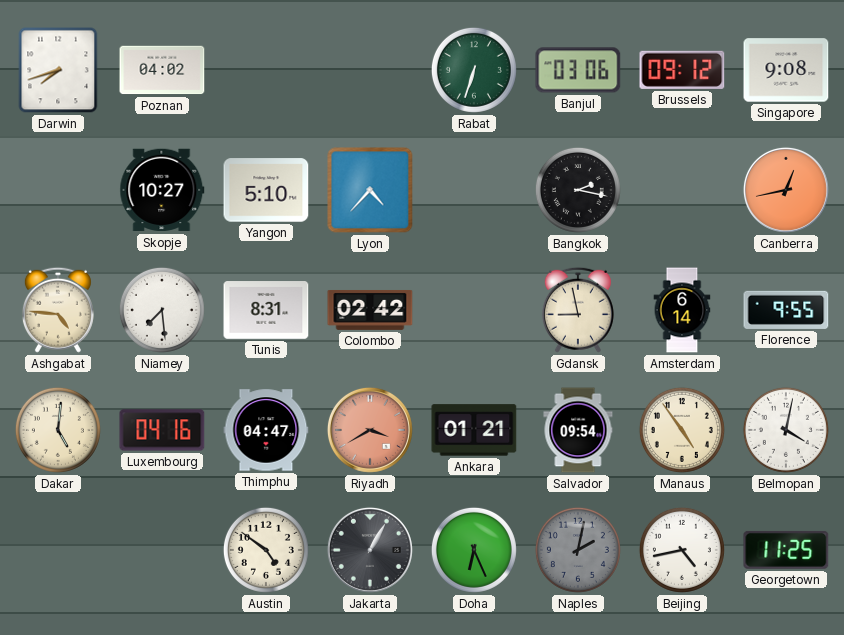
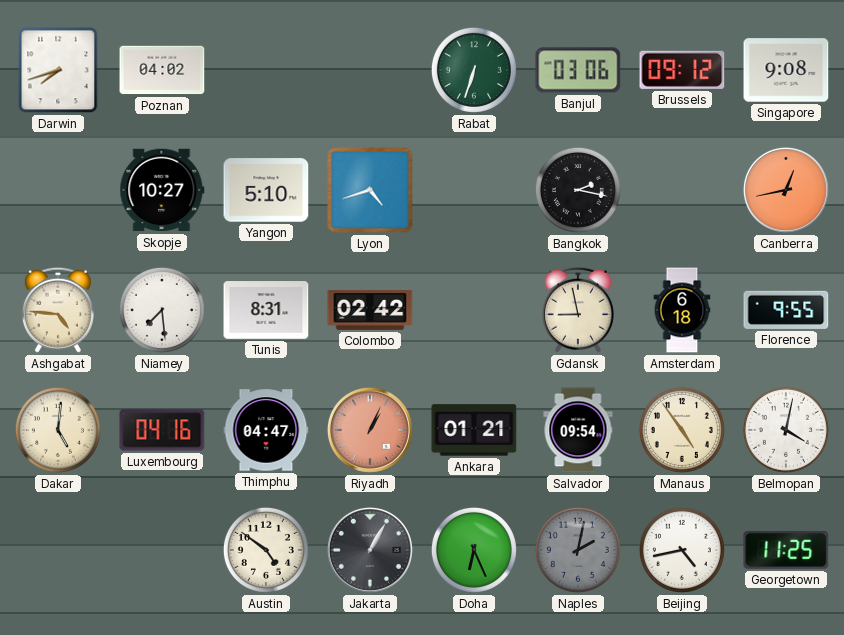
Lyon: 4:37 -> 4:42
Amsterdam: 6:14 -> 6:18
Riyadh: 3:40 -> 1:04
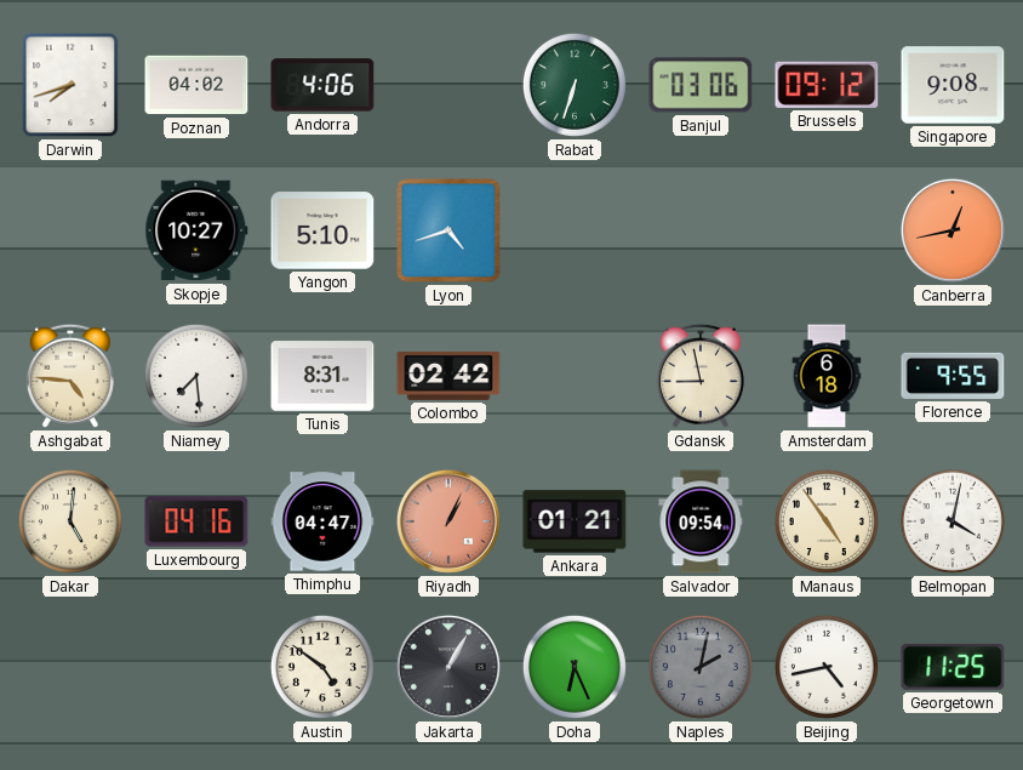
Andorra: none -> 4:06
Bangkok: 2:17 -> none
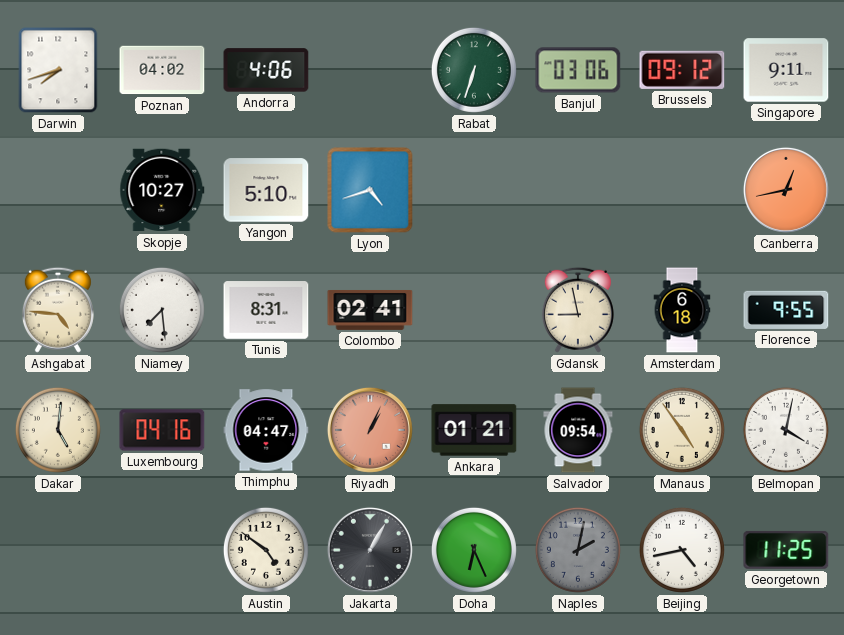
Singapore: 9:08 -> 9:11
Colombo: 02:42 -> 02:41
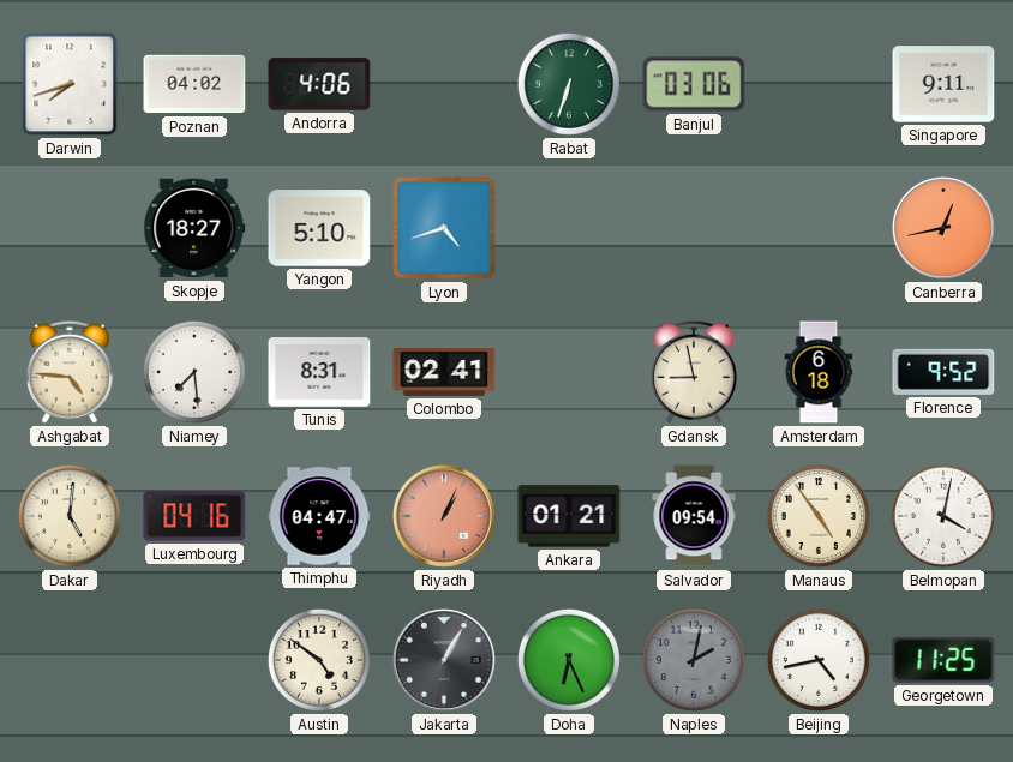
Brussels: 09:12 -> none
Skopje: 10:27 -> 18:27
Florence: 9:55 -> 9:52
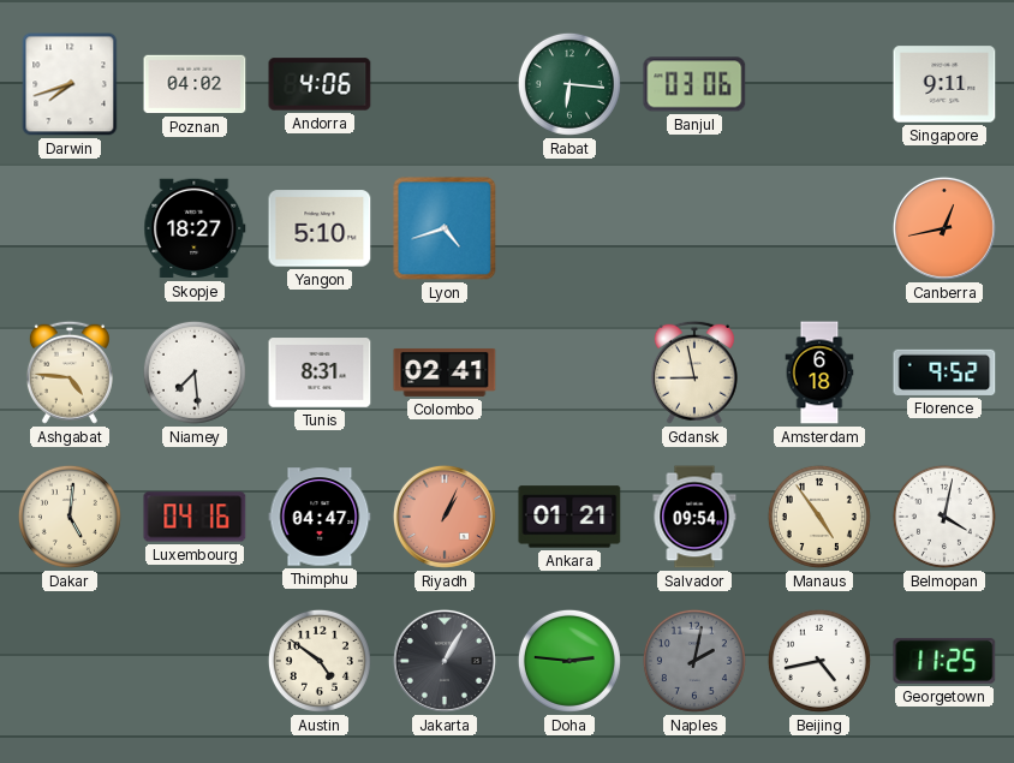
Rabat: 6:33 -> 6:16
Doha: 6:26 -> 2:46
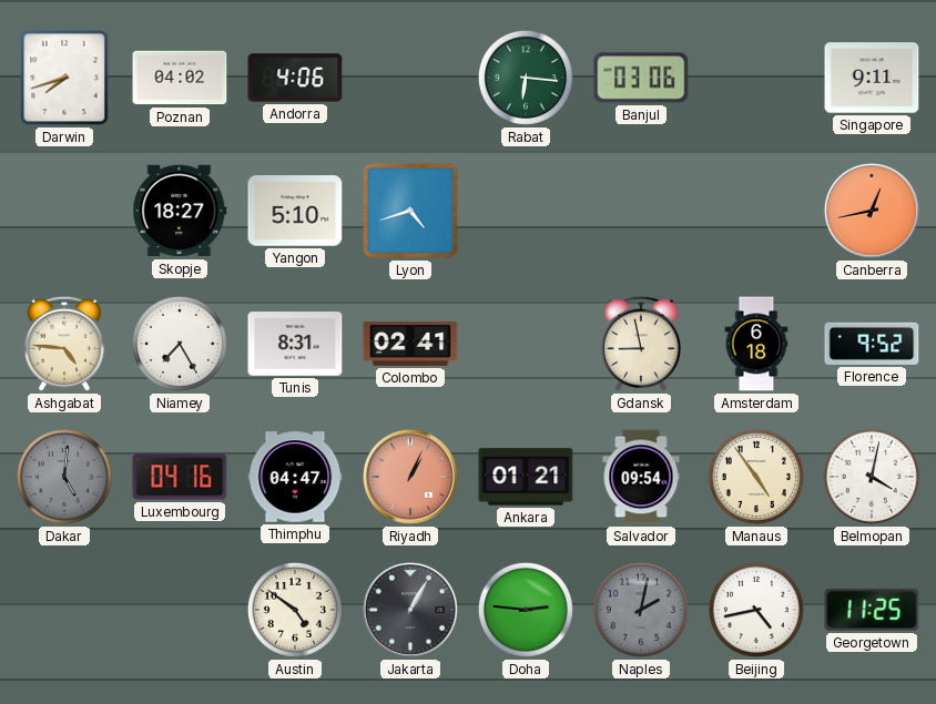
Niamey: 7:29 -> 7:25
Dakar dial: cream -> grey
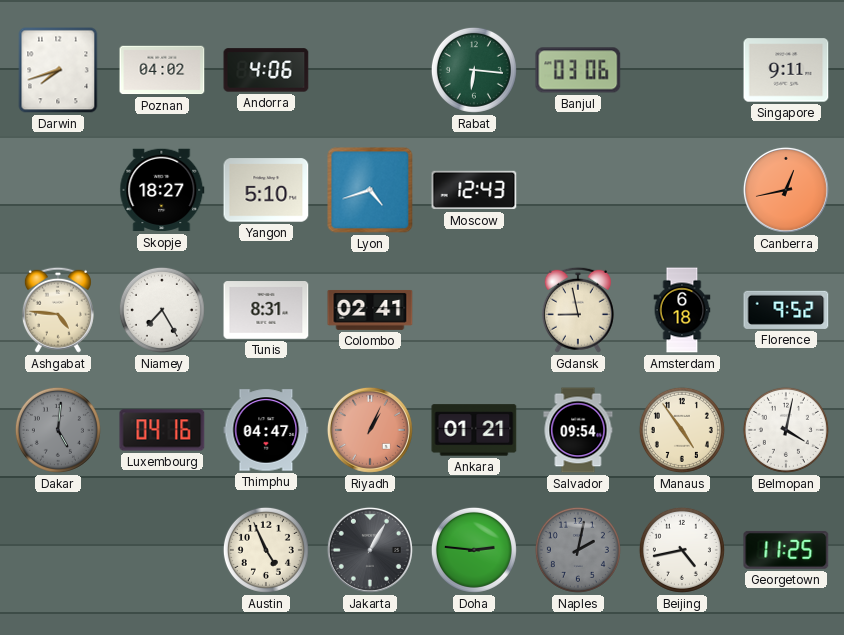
Moscow: none -> 12:43
Austin: 4:51 -> 4:56
